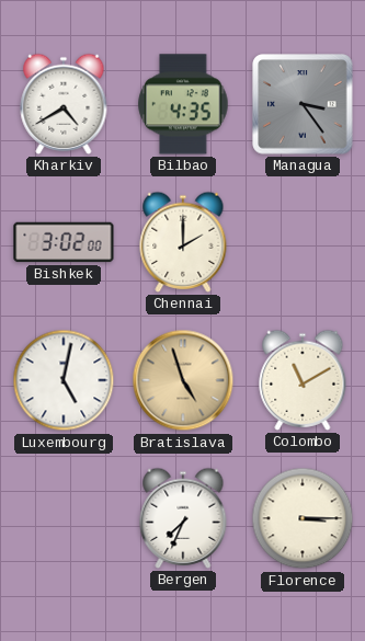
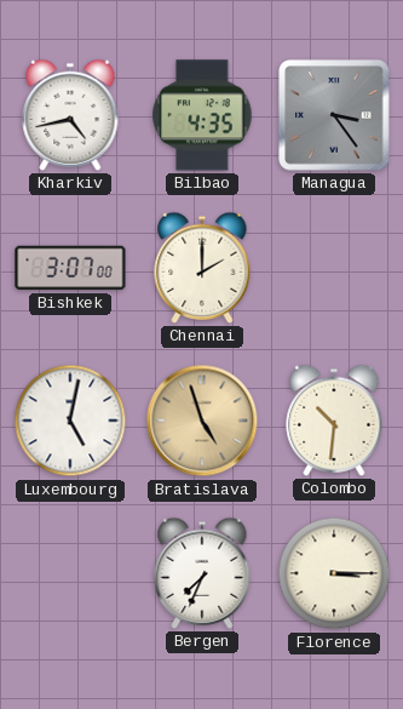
Kharkiv: 4:40 -> 4:43
Bishkek: 3:02 -> 3:07
Colombo: 11:10 -> 10:31
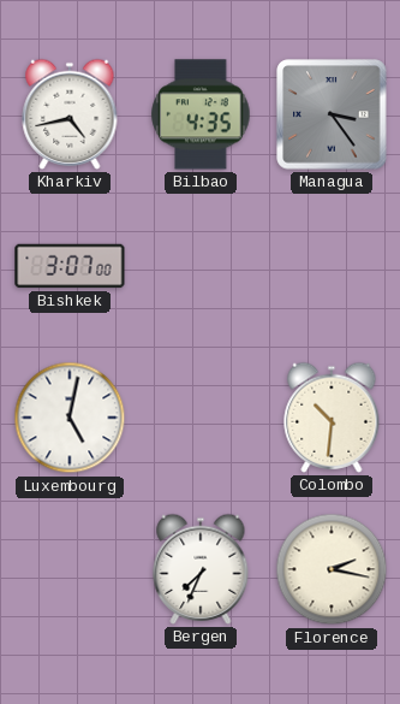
Chennai: 2:00 -> none
Bratislava: 4:57 -> none
Florence: 3:15 -> 2:17
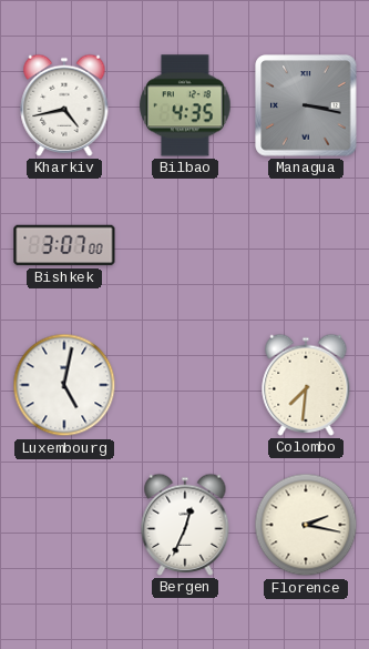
Managua: 3:24 -> 3:17
Colombo: 10:31 -> 7:31
Bergen: 7:34 -> 12:34
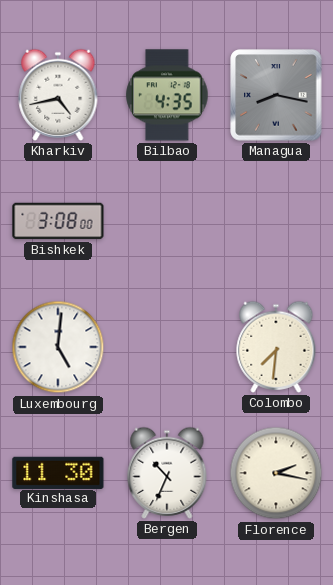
Managua: 3:17 -> 8:17
Bishkek: 3:07 -> 3:08
Luxembourg: 5:02 -> 5:01
Kinshasa: none -> 11:30
Bergen: 12:34 -> 10:34
